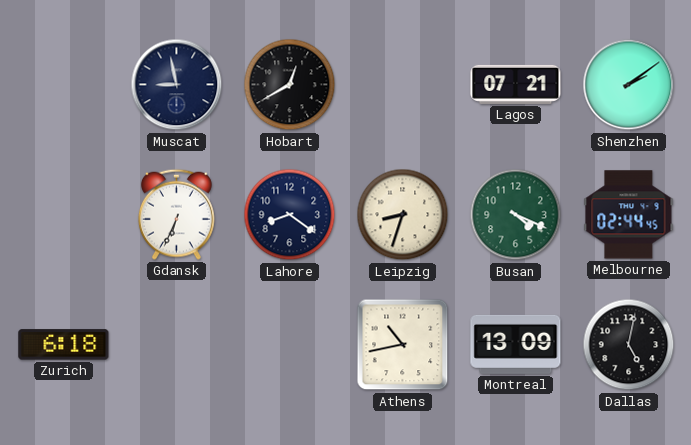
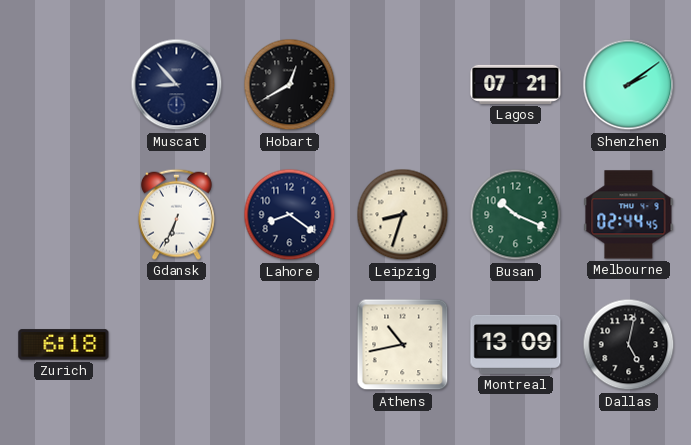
Muscat: 8:58 -> 8:53
Busan: 4:19 -> 10:19
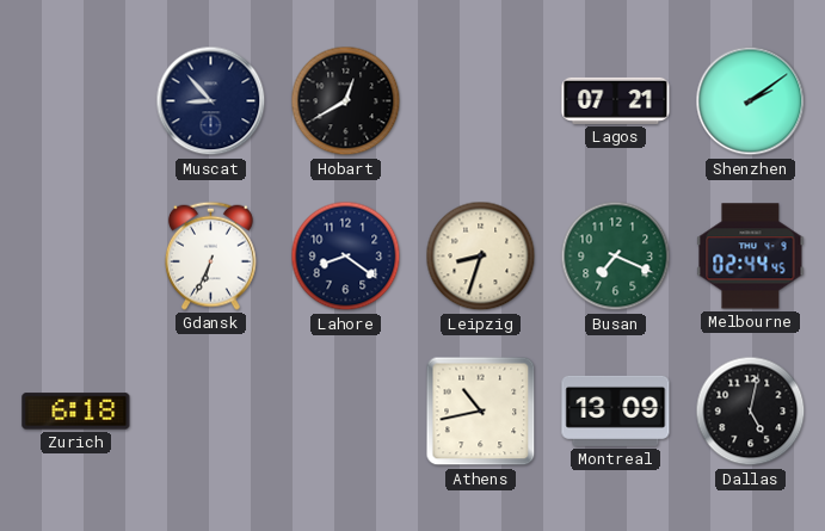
Busan: 10:19 -> 7:19
